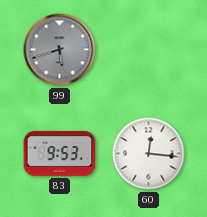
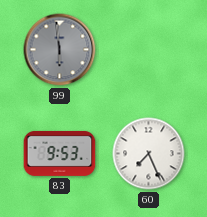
99: 5:42 -> 5:59
60: 12:16 -> 7:26
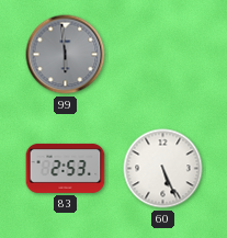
83: 9:53 -> 2:53
60: 7:26 -> 5:26
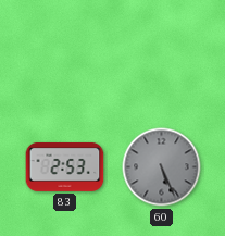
99: 5:59 -> none
60 dial: white -> grey
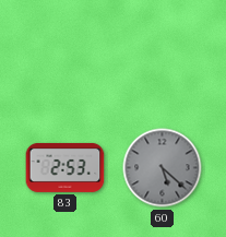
60: 5:26 -> 5:22
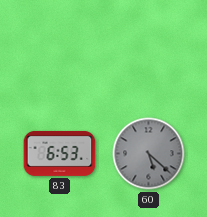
83: 2:53 -> 6:53
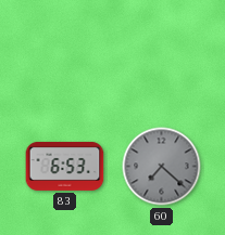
60: 5:22 -> 7:22
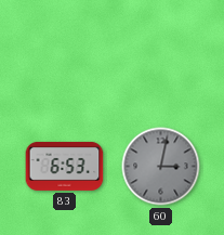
60: 7:22 -> 3:02
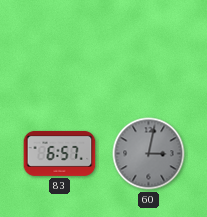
83: 6:53 -> 6:57
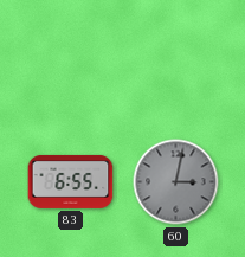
83: 6:57 -> 6:55
